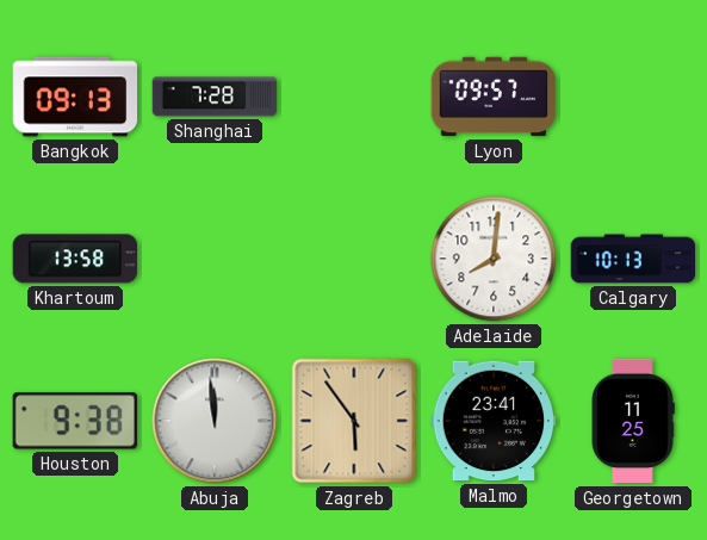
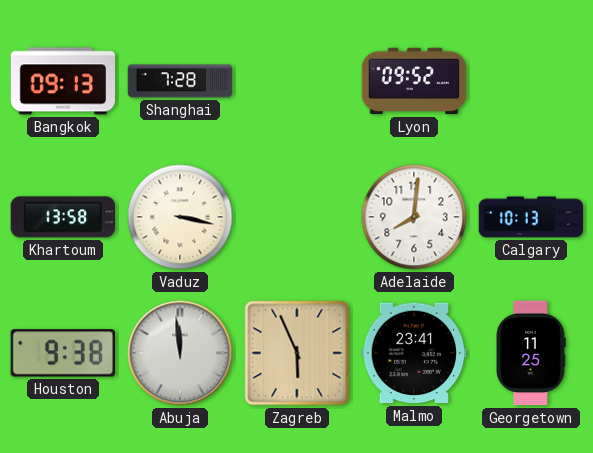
Lyon: 09:57 -> 09:52
Vaduz: none -> 3:17
Zagreb: 5:54 -> 5:56
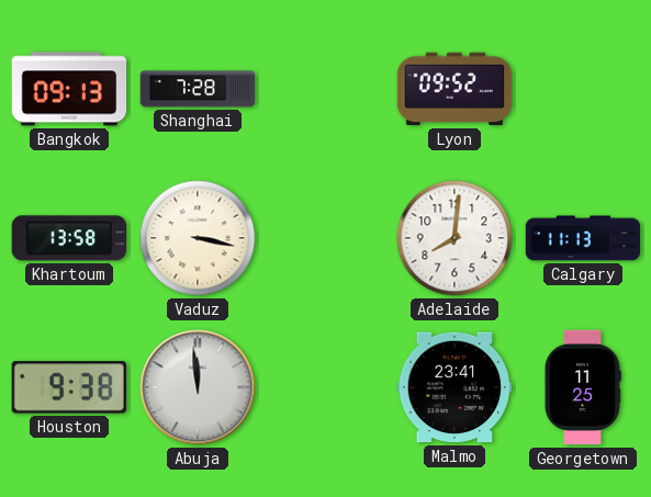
Calgary: 10:13 -> 11:13
Zagreb: 5:56 -> none
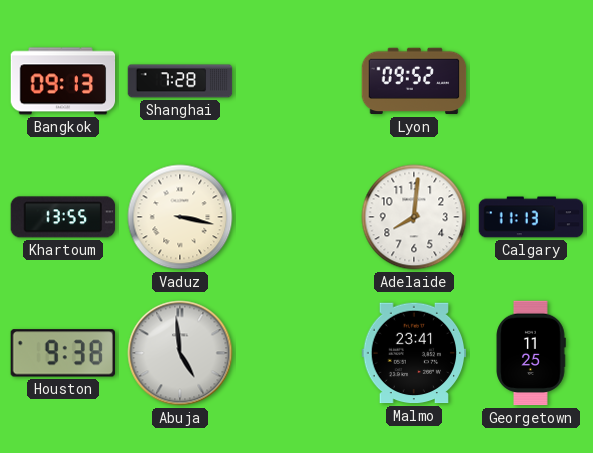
Khartoum: 13:58 -> 13:55
Abuja: 11:59 -> 4:59
